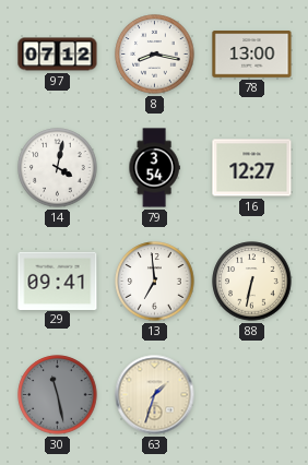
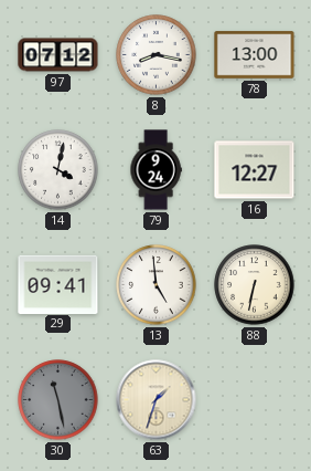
79: 3:54 -> 9:24
13: 6:59 -> 4:59
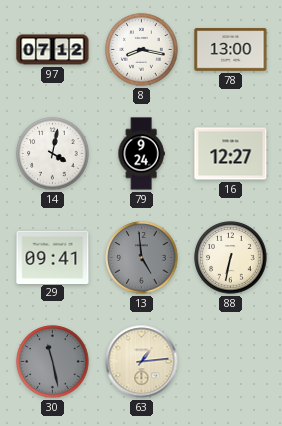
13 dial: white -> grey
63: 1:33 -> 1:14
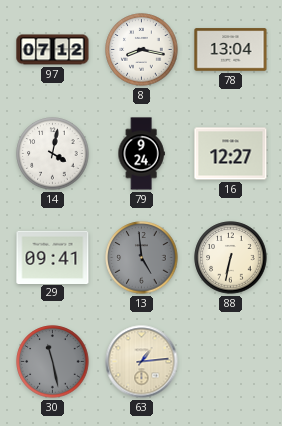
78: 13:00 -> 13:04
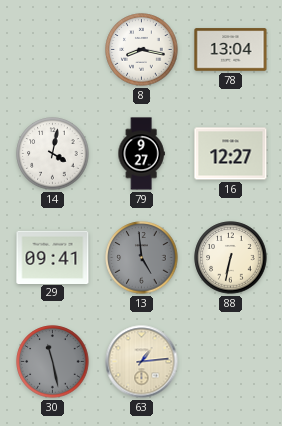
97: 07:12 -> none
79: 9:24 -> 9:27
